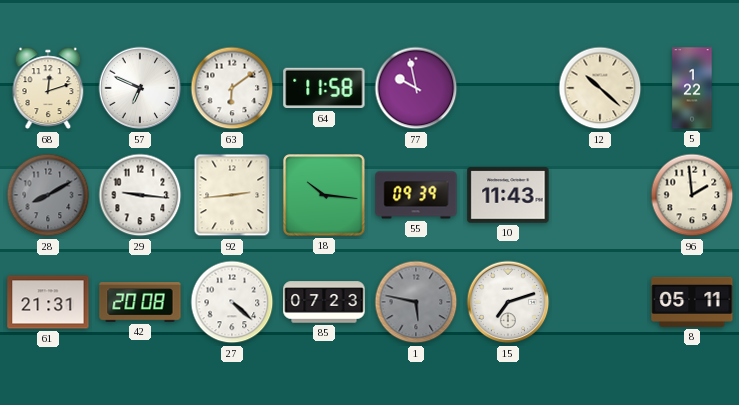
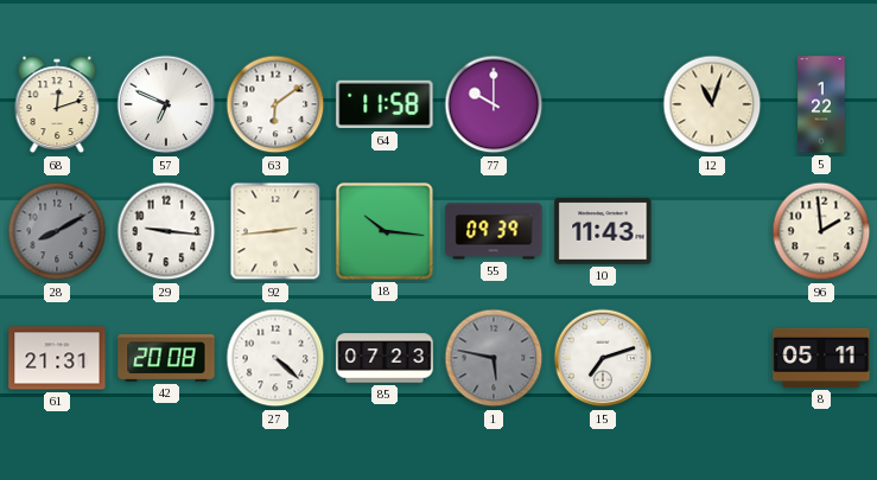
77: 9:58 -> 10:00
12: 10:22 -> 11:03
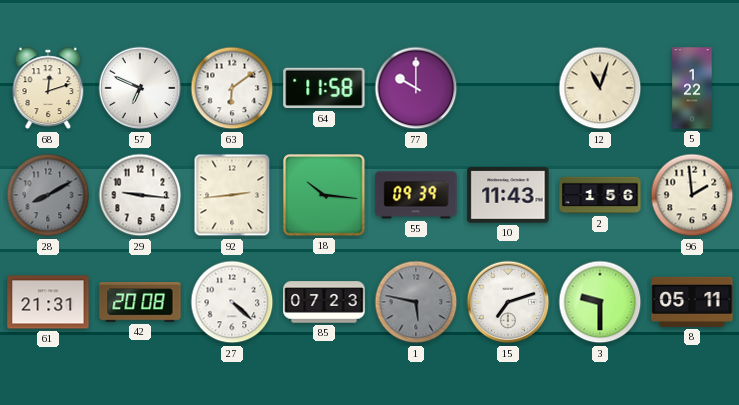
2: none -> 1:56
3: none -> 9:30
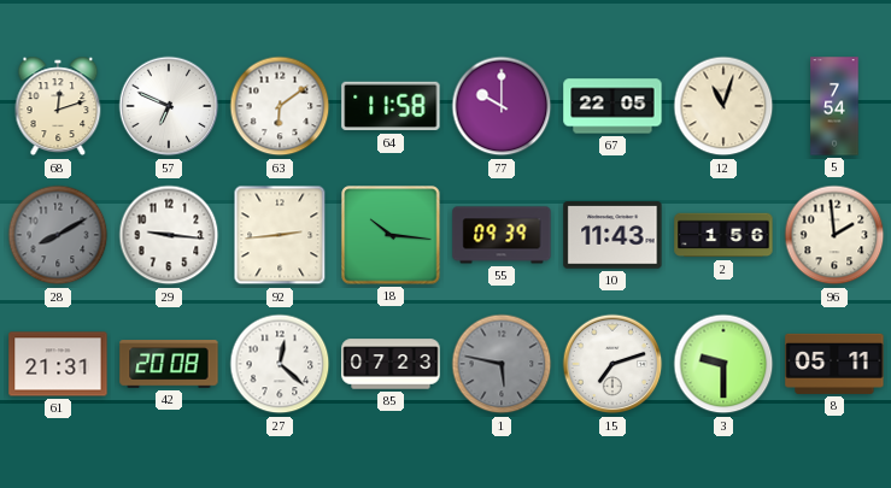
67: none -> 22:05
5: 1:22 -> 7:54
27: 4:22 -> 12:22
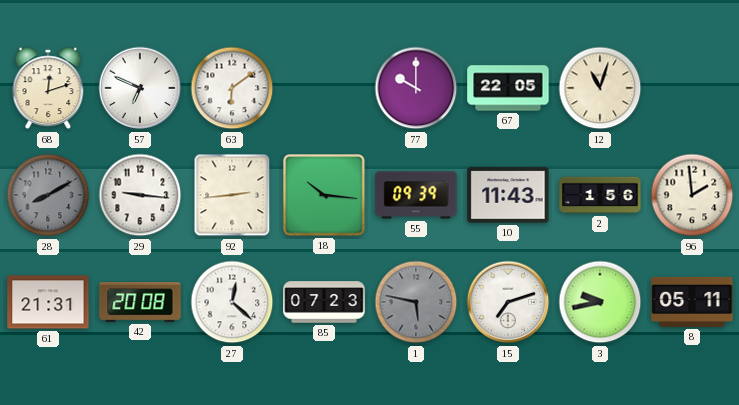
64: 11:58 -> none
5: 7:54 -> none
3: 9:30 -> 9:43
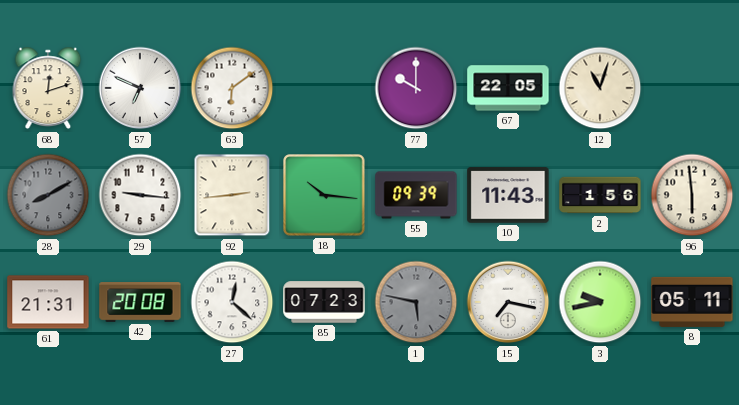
96: 1:59 -> 5:59
15: 7:12 -> 7:17
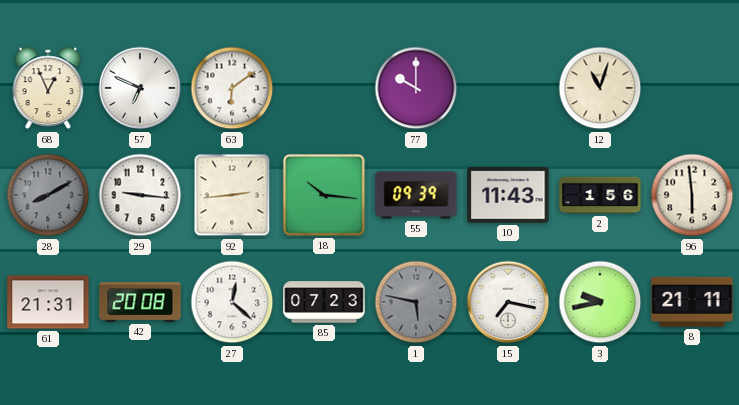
68: 12:12 -> 12:56
67: 22:05 -> none
8: 05:11 -> 21:11
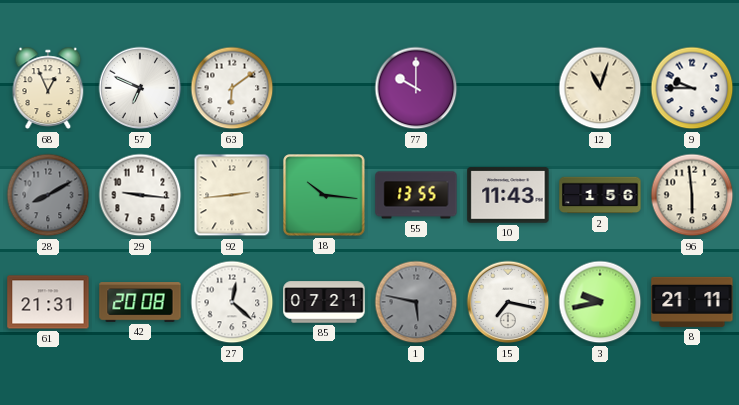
9: none -> 9:45
55: 09:39 -> 13:55
85: 07:23 -> 07:21
